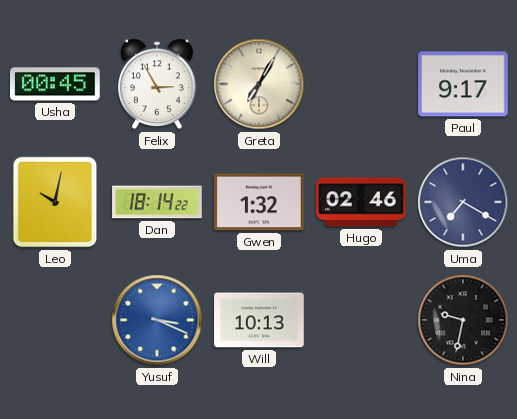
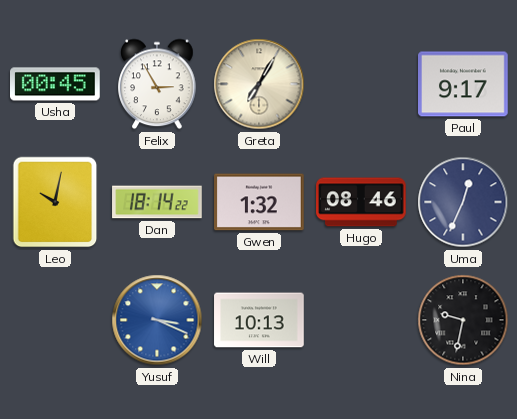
Hugo: 02:46 -> 08:46
Uma: 7:20 -> 12:34
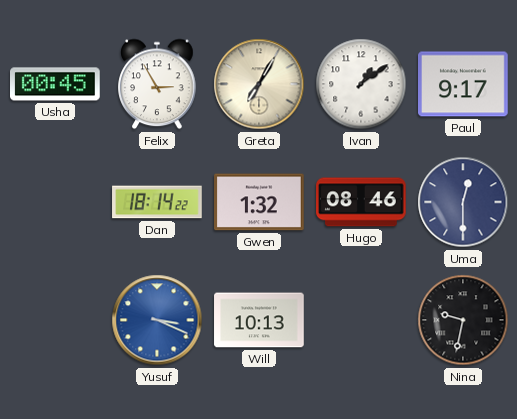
Ivan: none -> 1:09
Leo: 10:02 -> none
Uma: 12:34 -> 12:30
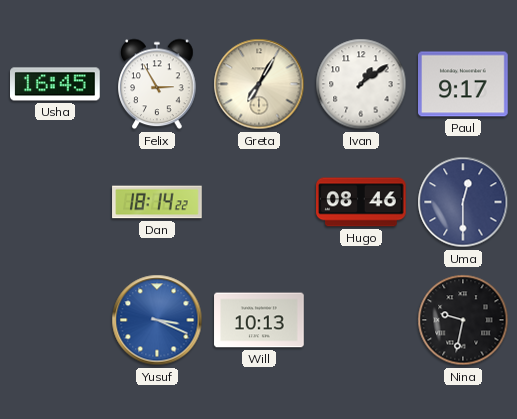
Usha: 00:45 -> 16:45
Gwen: 1:32 -> none
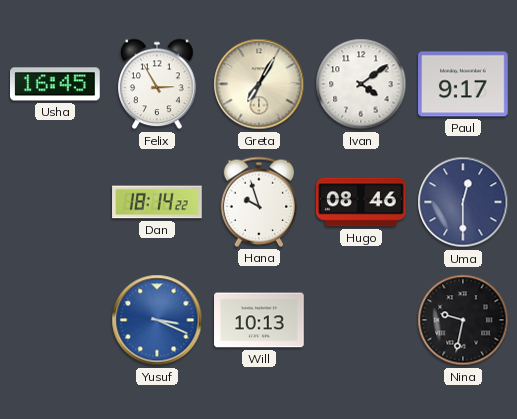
Ivan: 1:09 -> 4:09
Hana: none -> 9:57
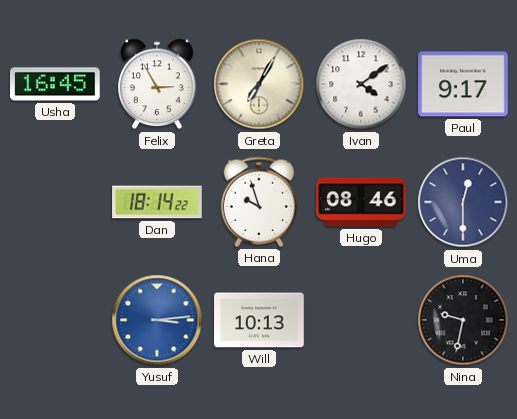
Yusuf: 3:19 -> 3:14
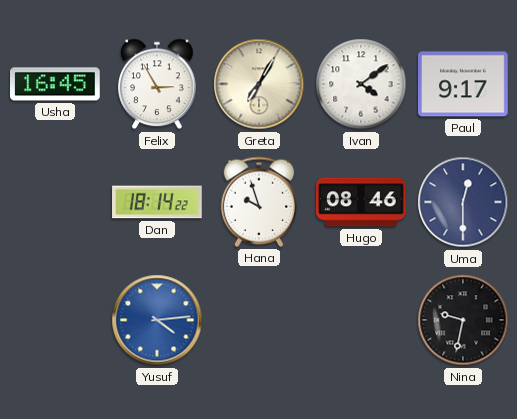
Yusuf: 3:14 -> 4:14
Will: 10:13 -> none
